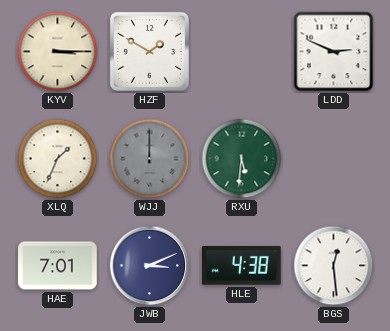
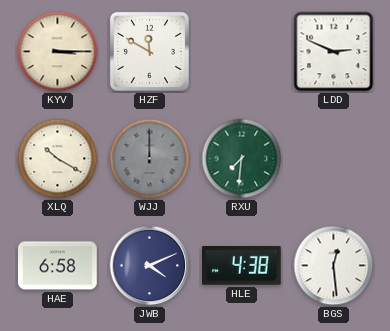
HZF: 1:50 -> 11:50
XLQ: 1:34 -> 10:20
RXU: 5:31 -> 7:31
HAE: 7:01 -> 6:58
JWB: 3:11 -> 4:11
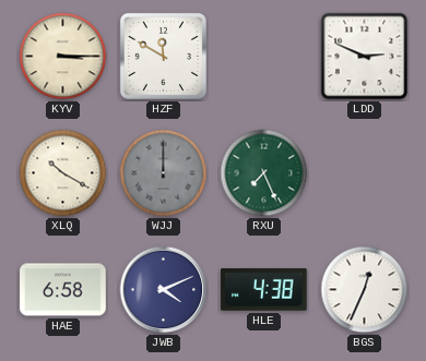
RXU: 7:31 -> 7:26
BGS: 12:29 -> 12:34
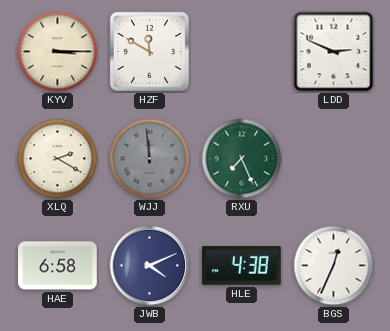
XLQ: 10:20 -> 2:20
WJJ: 12:00 -> 11:59
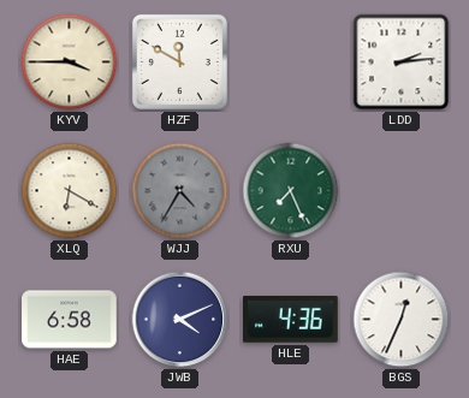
KYV: 3:15 -> 3:45
LDD: 2:49 -> 2:14
XLQ: 2:20 -> 6:20
WJJ: 11:59 -> 4:35
HLE: 4:38 -> 4:36
